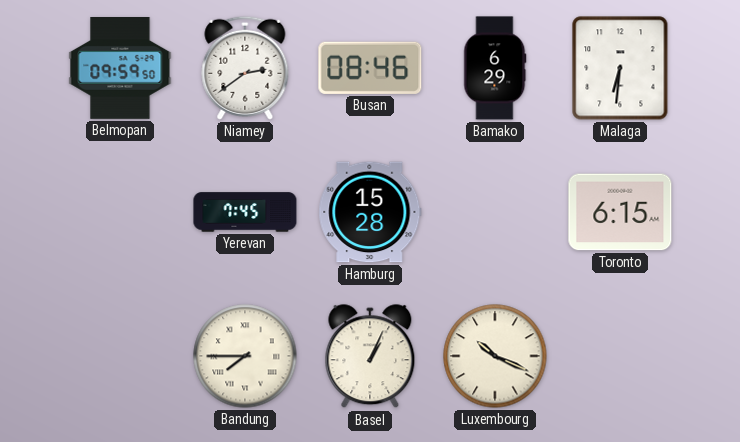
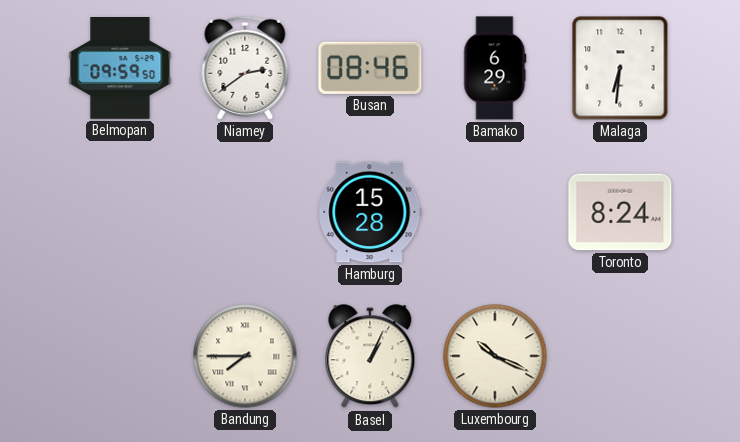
Yerevan: 7:45 -> none
Toronto: 6:15 -> 8:24
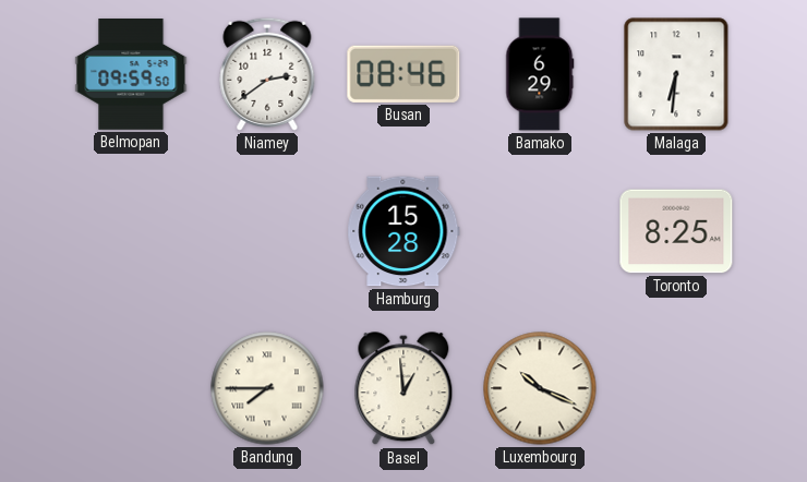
Toronto: 8:24 -> 8:25
Basel: 1:04 -> 12:59
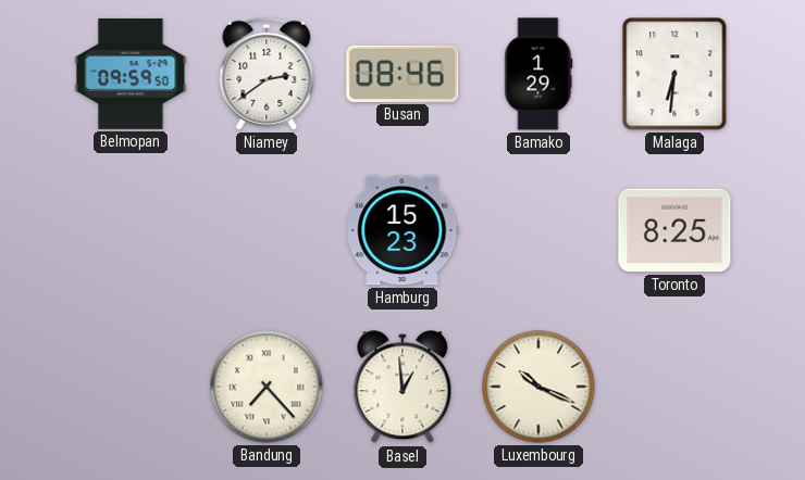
Bamako: 6:29 -> 1:29
Hamburg: 15:28 -> 15:23
Bandung: 7:45 -> 7:23
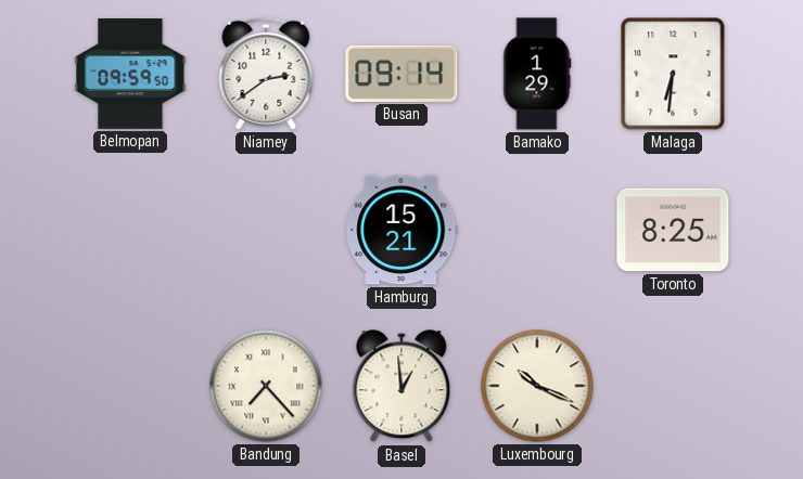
Busan: 08:46 -> 09:14
Hamburg: 15:23 -> 15:21
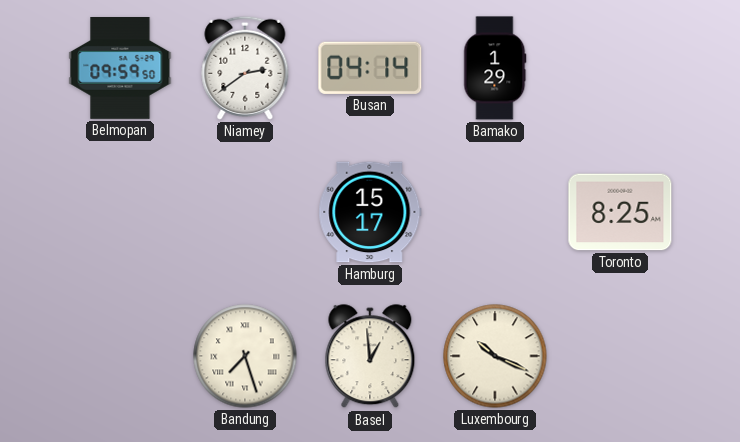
Busan: 09:14 -> 04:14
Malaga: 6:31 -> none
Hamburg: 15:21 -> 15:17
Bandung: 7:23 -> 7:27
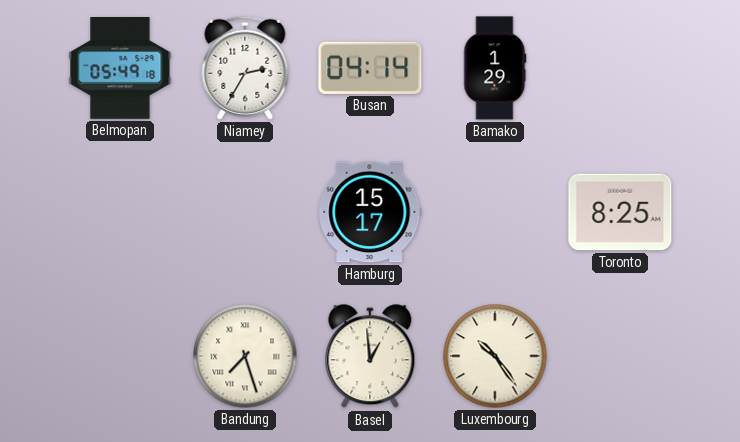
Belmopan: 09:59 -> 05:49
Niamey: 2:39 -> 2:35
Luxembourg: 10:19 -> 10:24
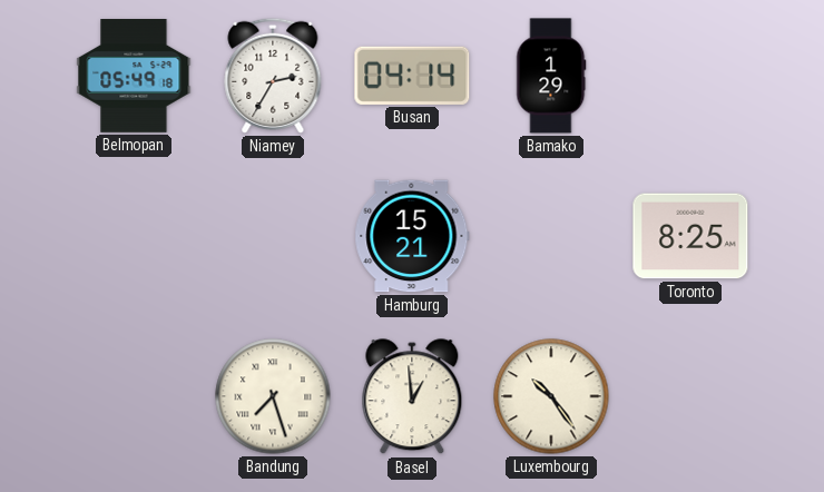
Hamburg: 15:17 -> 15:21
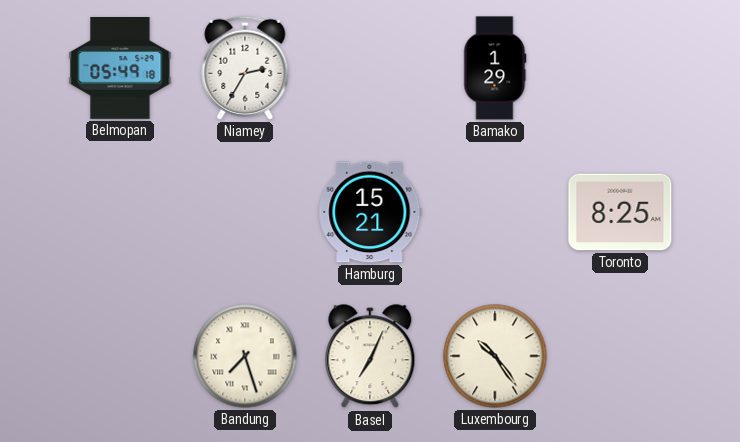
Busan: 04:14 -> none
Basel: 12:59 -> 7:04
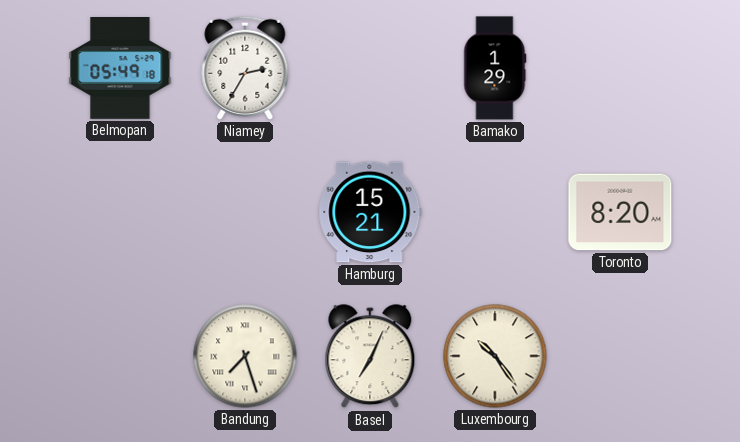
Toronto: 8:25 -> 8:20
